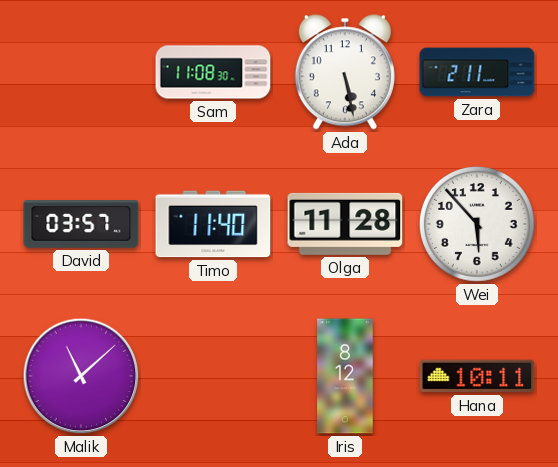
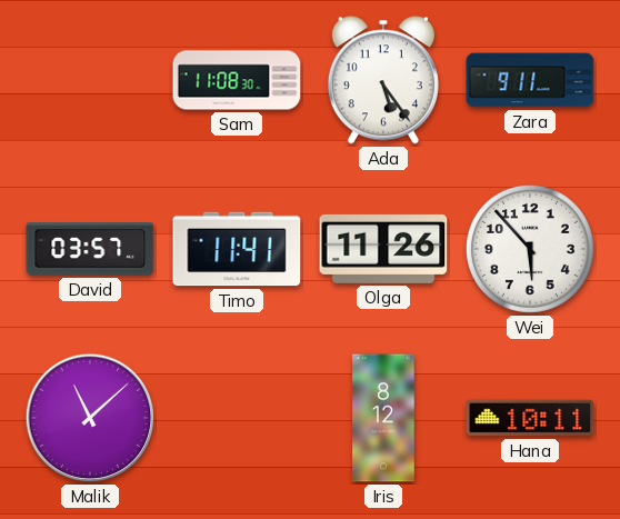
Ada: 5:28 -> 5:24
Zara: 2:11 -> 9:11
Timo: 11:40 -> 11:41
Olga: 11:28 -> 11:26
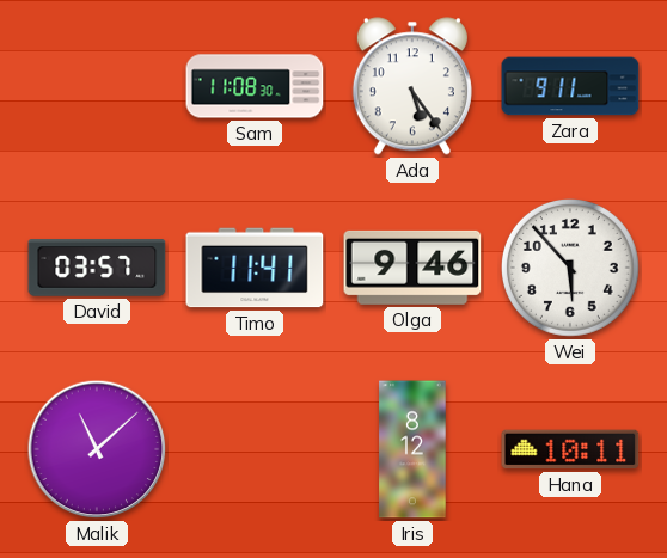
Olga: 11:26 -> 9:46
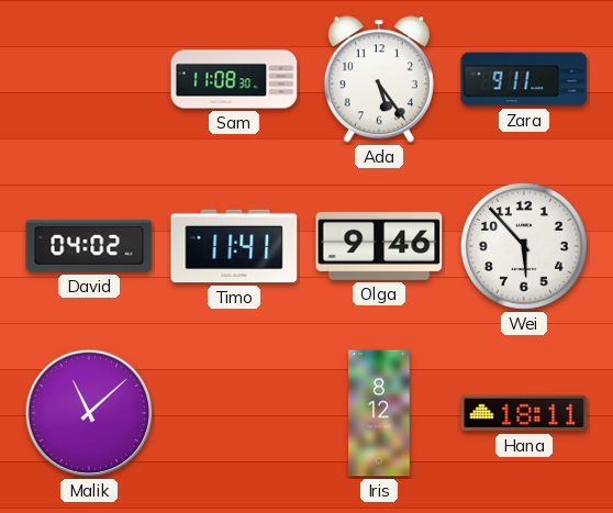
David: 03:57 -> 04:02
Hana: 10:11 -> 18:11
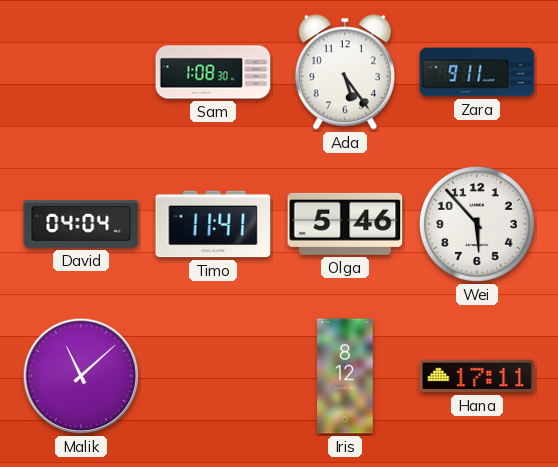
Sam: 11:08 -> 1:08
David: 04:02 -> 04:04
Olga: 9:46 -> 5:46
Hana: 18:11 -> 17:11
